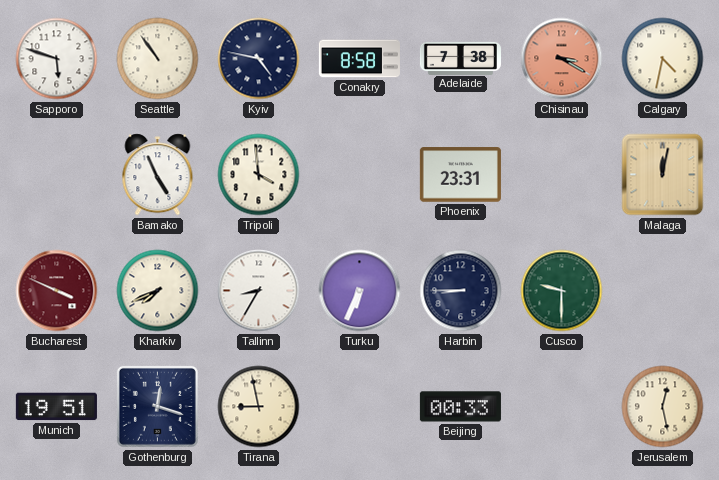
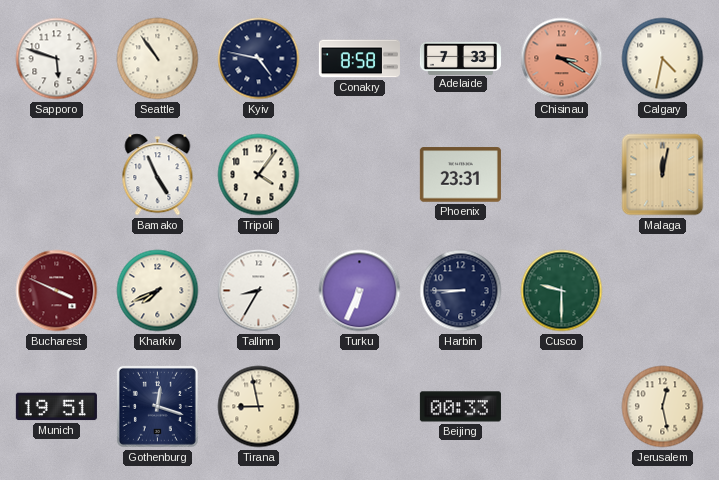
Adelaide: 7:38 -> 7:33
Tripoli: 3:59 -> 4:06
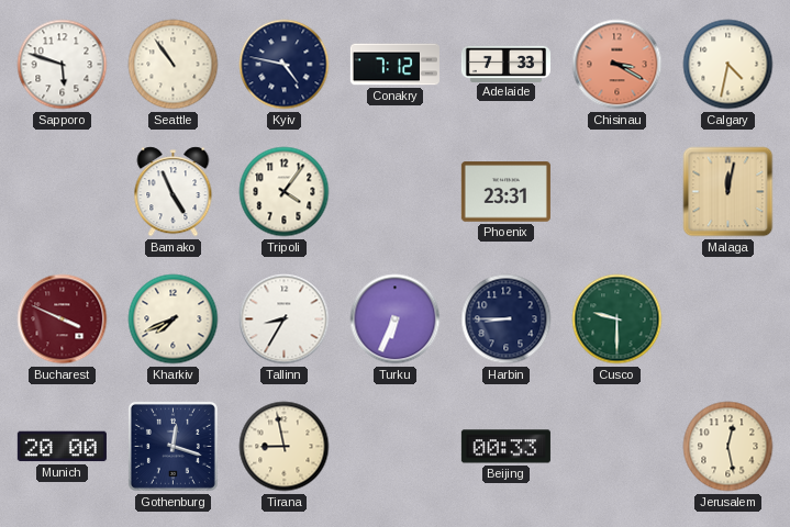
Conakry: 8:58 -> 7:12
Munich: 19:51 -> 20:00
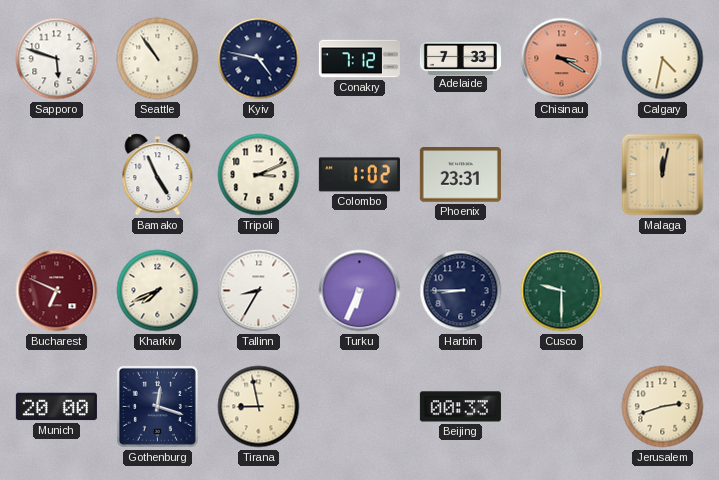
Tripoli: 4:06 -> 3:11
Colombo: none -> 1:02
Bucharest: 3:49 -> 6:49
Jerusalem: 12:28 -> 2:42
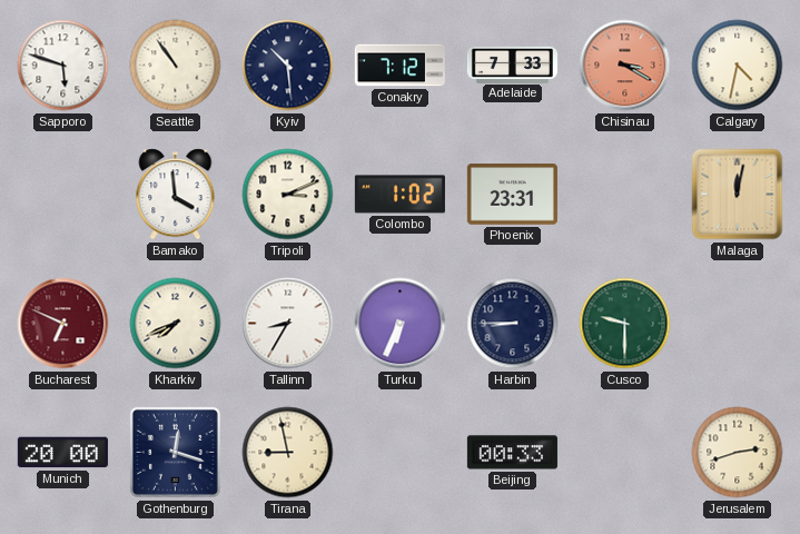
Kyiv: 4:47 -> 10:29
Bamako: 4:56 -> 3:59
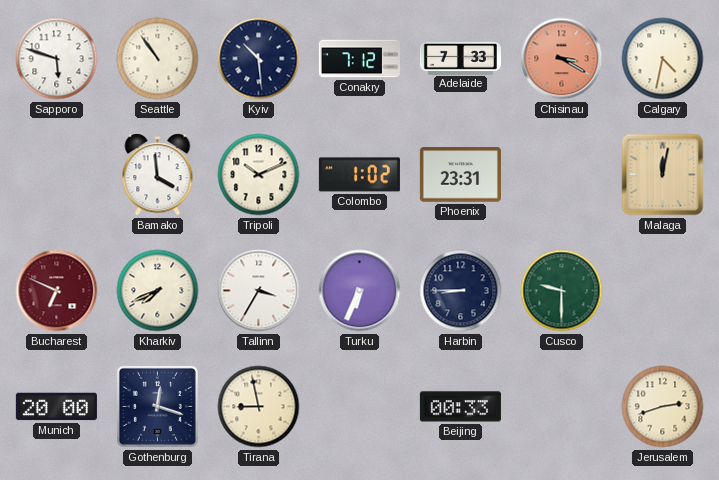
Tripoli: 3:11 -> 10:11
Tallinn: 8:35 -> 3:35
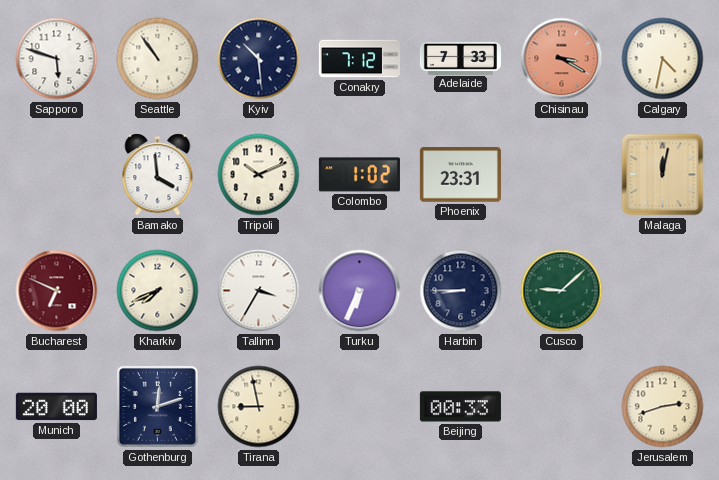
Cusco: 9:30 -> 9:08
Gothenburg: 12:18 -> 12:12
